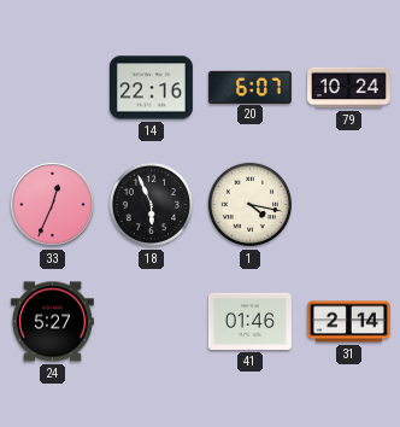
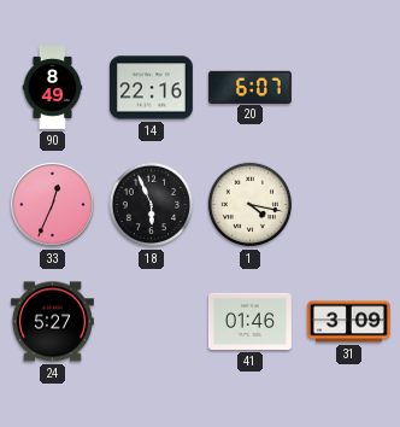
90: none -> 8:49
79: 10:24 -> none
31: 2:14 -> 3:09
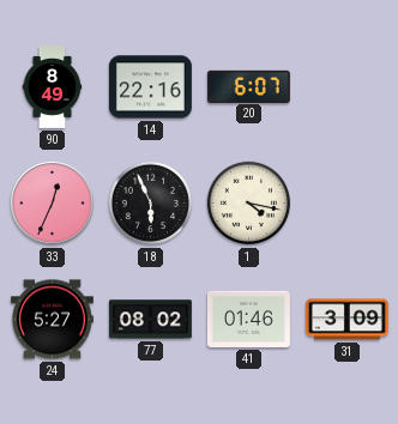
77: none -> 08:02
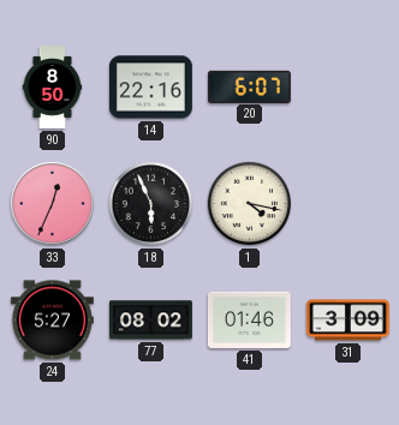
90: 8:49 -> 8:50
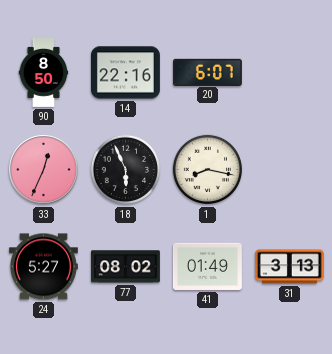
1: 4:17 -> 8:17
41: 01:46 -> 01:49
31: 3:09 -> 3:13
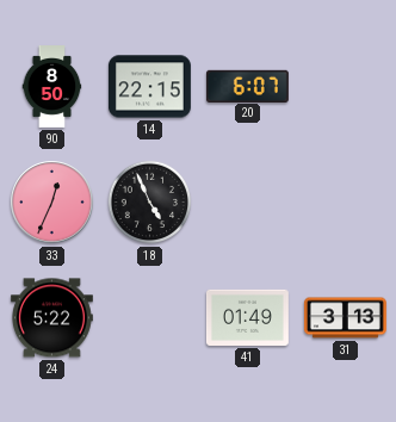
14: 22:16 -> 22:15
18: 5:56 -> 4:56
1: 8:17 -> none
24: 5:27 -> 5:22
77: 08:02 -> none
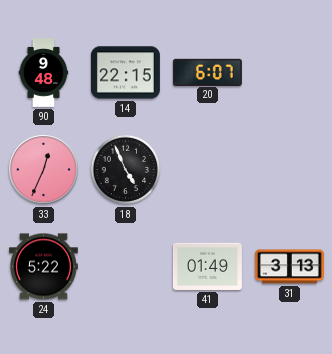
90: 8:50 -> 9:48
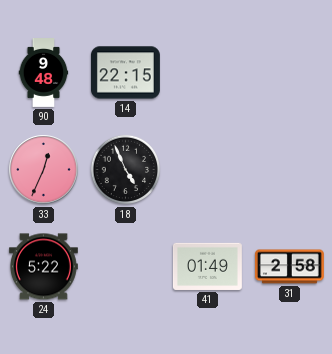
20: 6:07 -> none
31: 3:13 -> 2:58
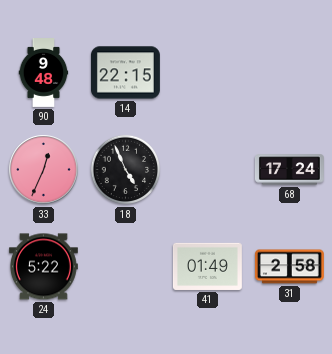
68: none -> 17:24
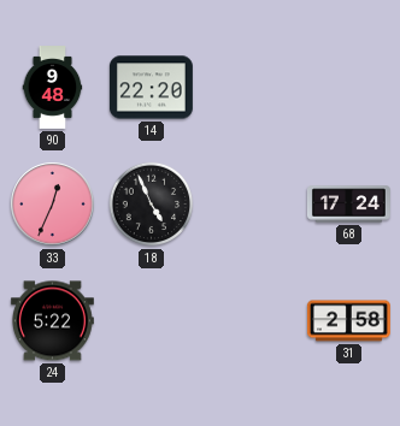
14: 22:15 -> 22:20
41: 01:49 -> none
